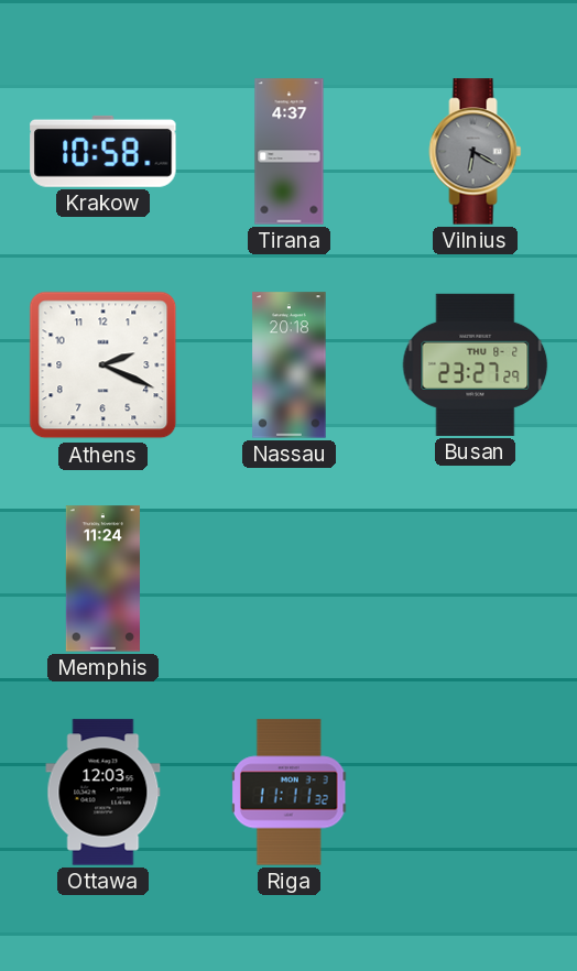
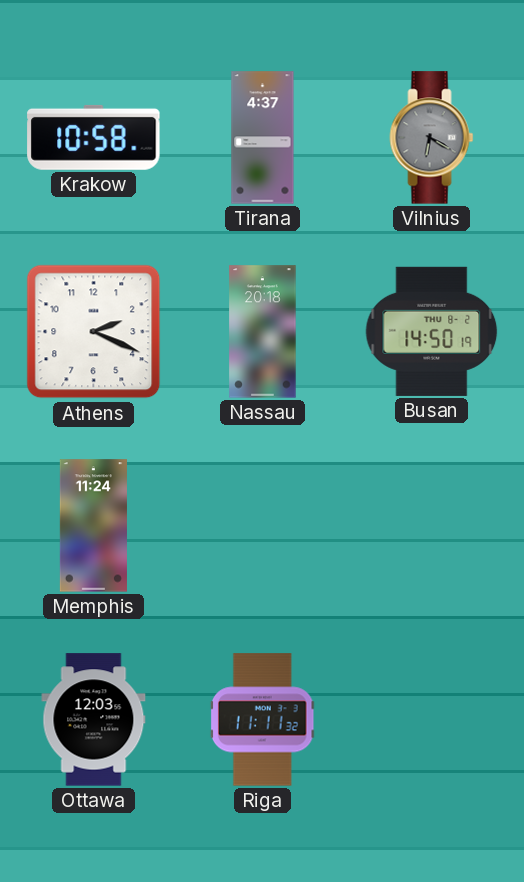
Busan: 23:27 -> 14:50
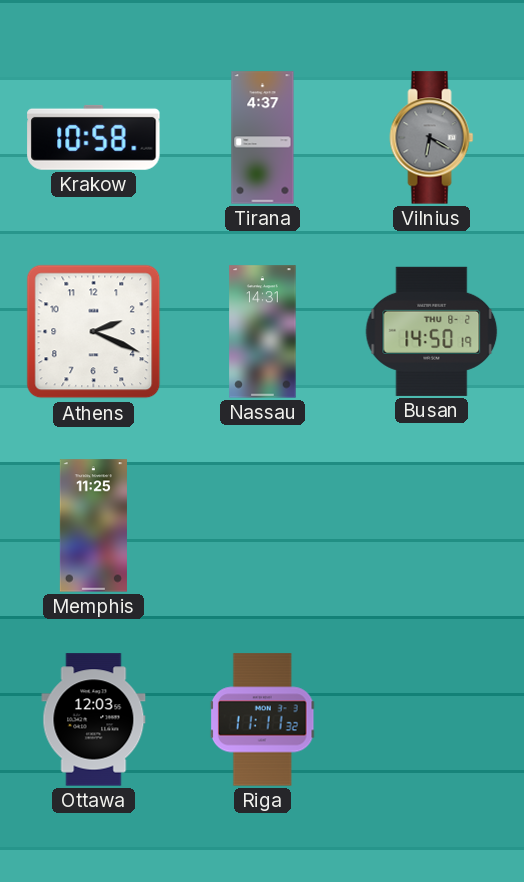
Nassau: 20:18 -> 14:31
Memphis: 11:24 -> 11:25
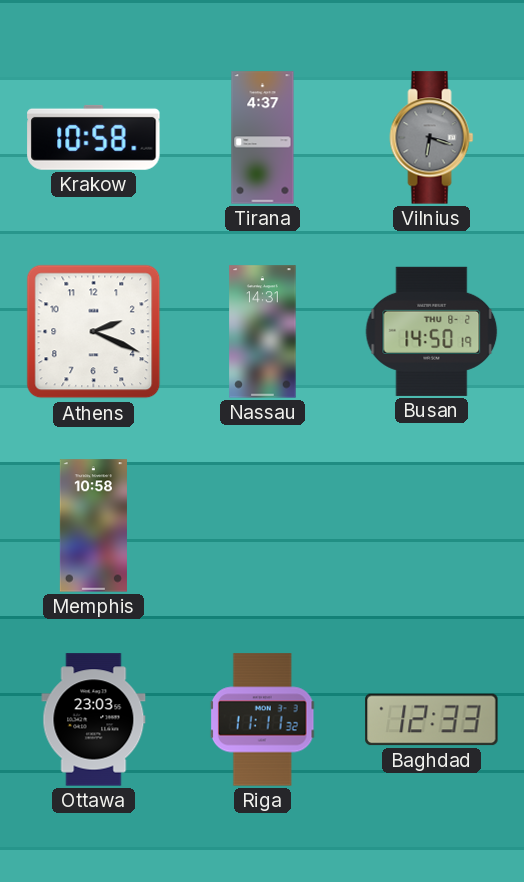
Vilnius: 6:20 -> 6:18
Memphis: 11:25 -> 10:58
Ottawa: 12:03 -> 23:03
Baghdad: none -> 12:33
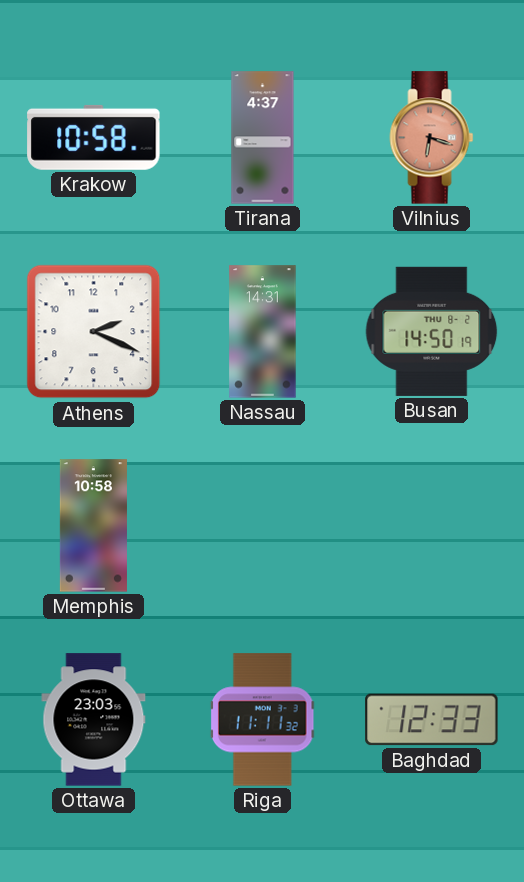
Vilnius dial: grey -> salmon
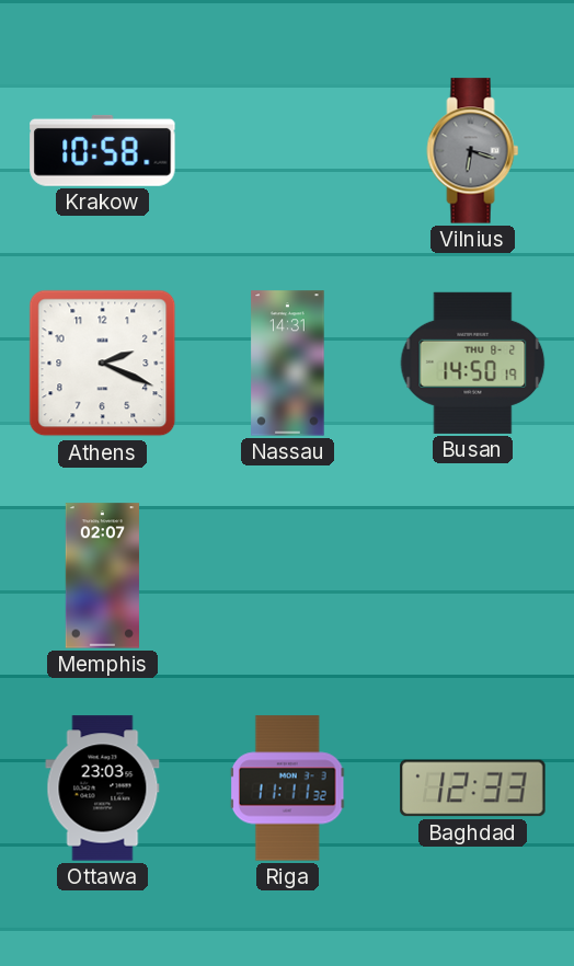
Tirana: 4:37 -> none
Vilnius dial: salmon -> grey
Memphis: 10:58 -> 02:07
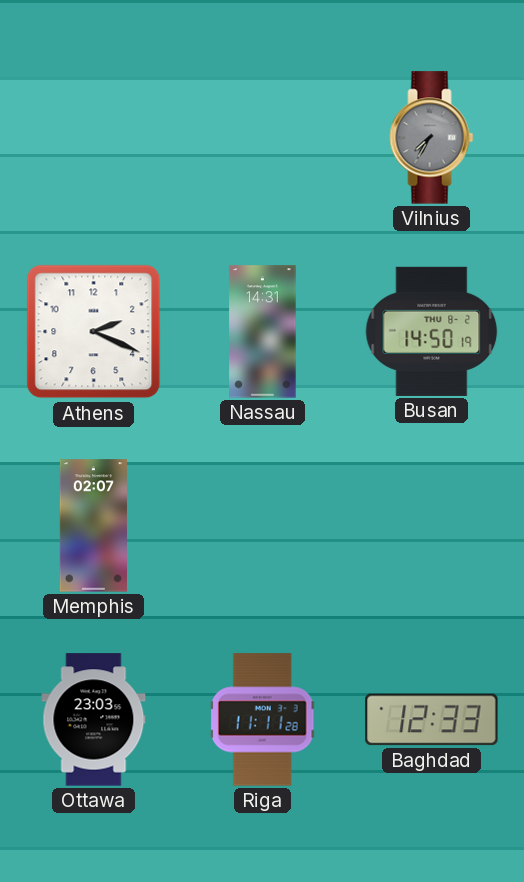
Krakow: 10:58 -> none
Vilnius: 6:18 -> 7:35
Riga: 11:11:32 -> 11:11:28
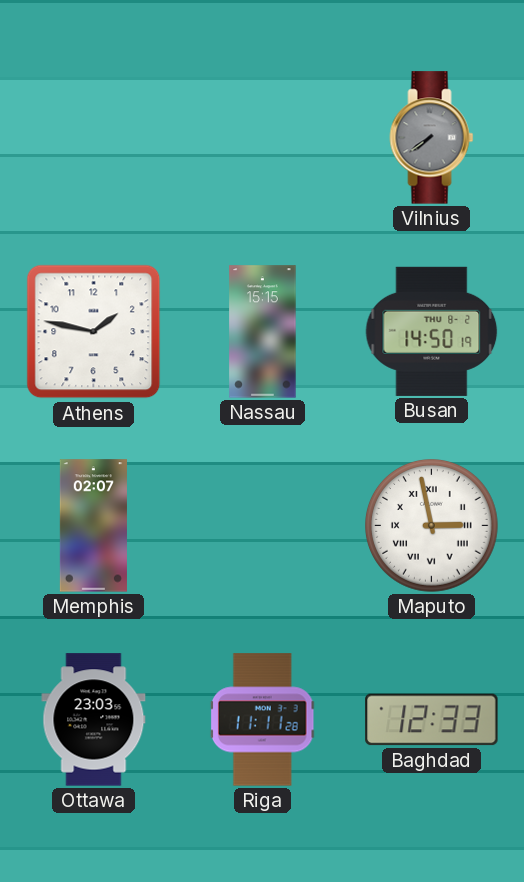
Vilnius: 7:35 -> 7:39
Athens: 2:19 -> 1:47
Nassau: 14:31 -> 15:15
Maputo: none -> 2:58
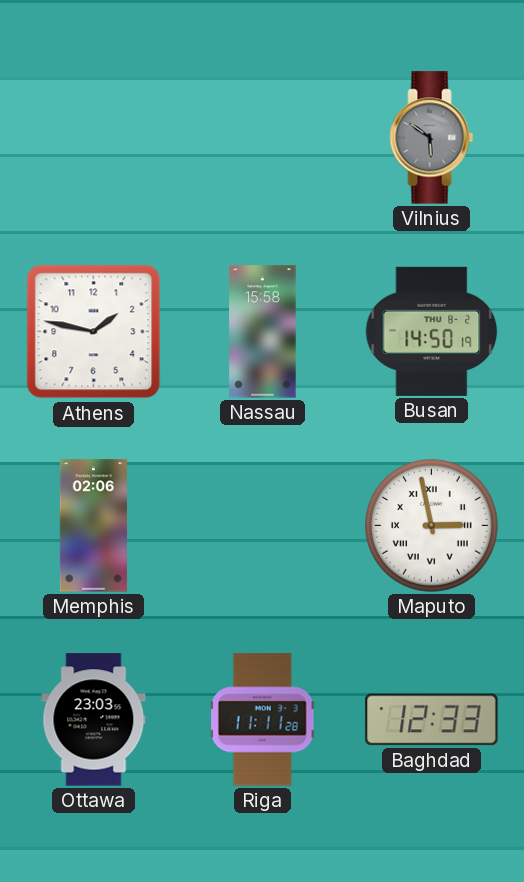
Vilnius: 7:39 -> 5:51
Nassau: 15:15 -> 15:58
Memphis: 02:07 -> 02:06
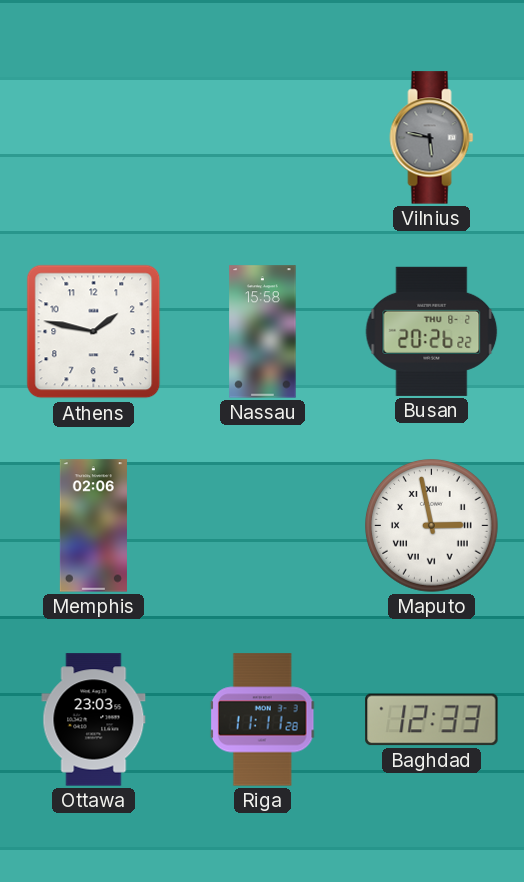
Vilnius: 5:51 -> 5:47
Busan: 14:50 -> 20:26
